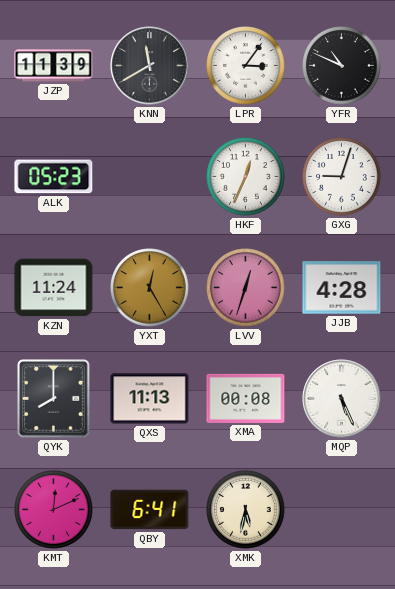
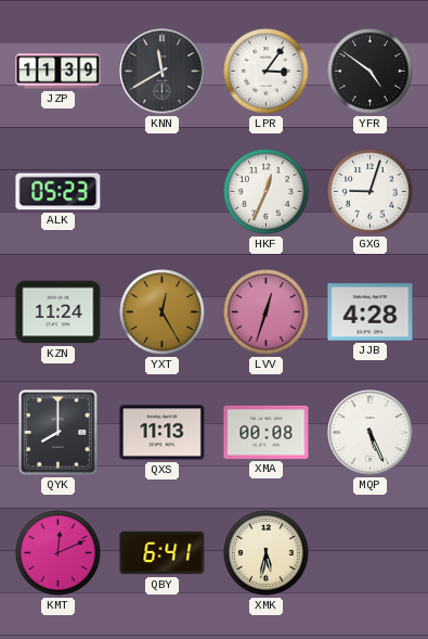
YFR: 10:49 -> 4:51
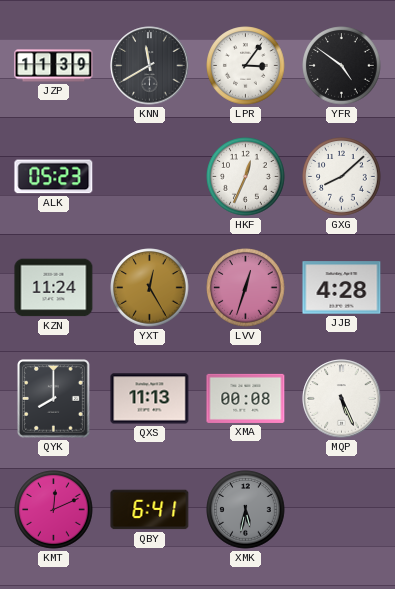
GXG: 9:03 -> 8:08
XMK dial: cream -> grey
